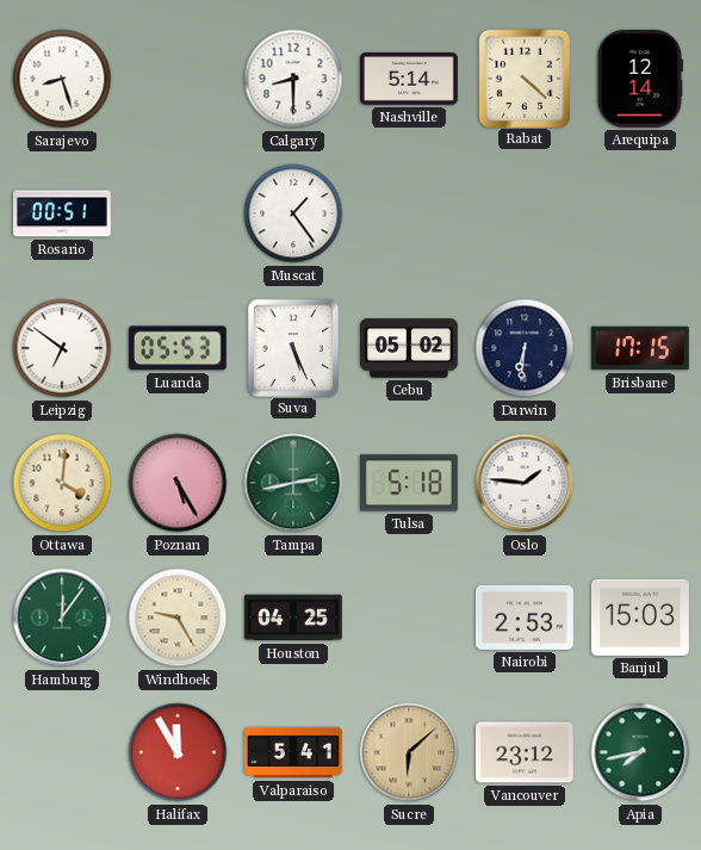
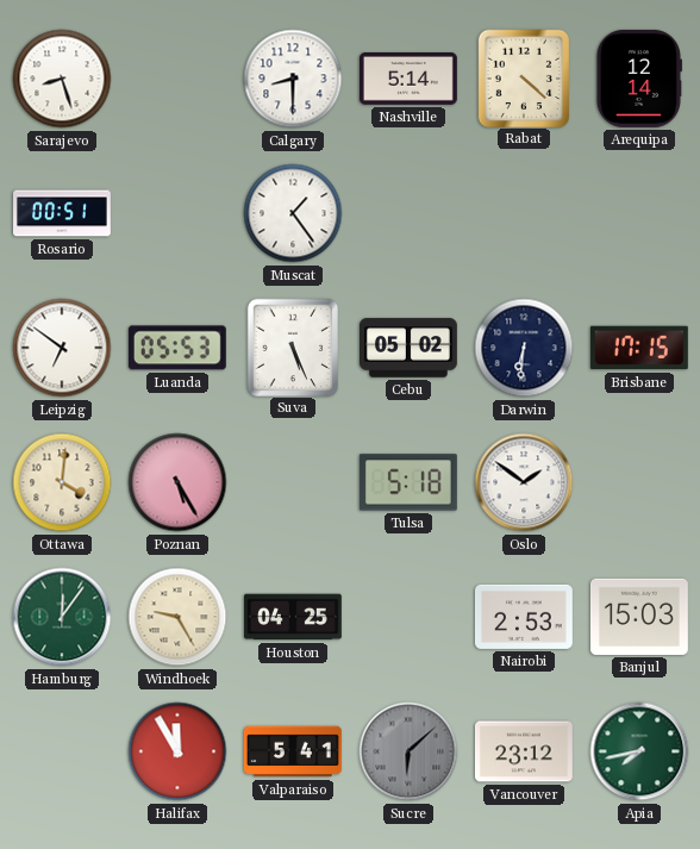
Tampa: 2:43 -> none
Oslo: 1:46 -> 1:51
Sucre dial: champagne -> grey
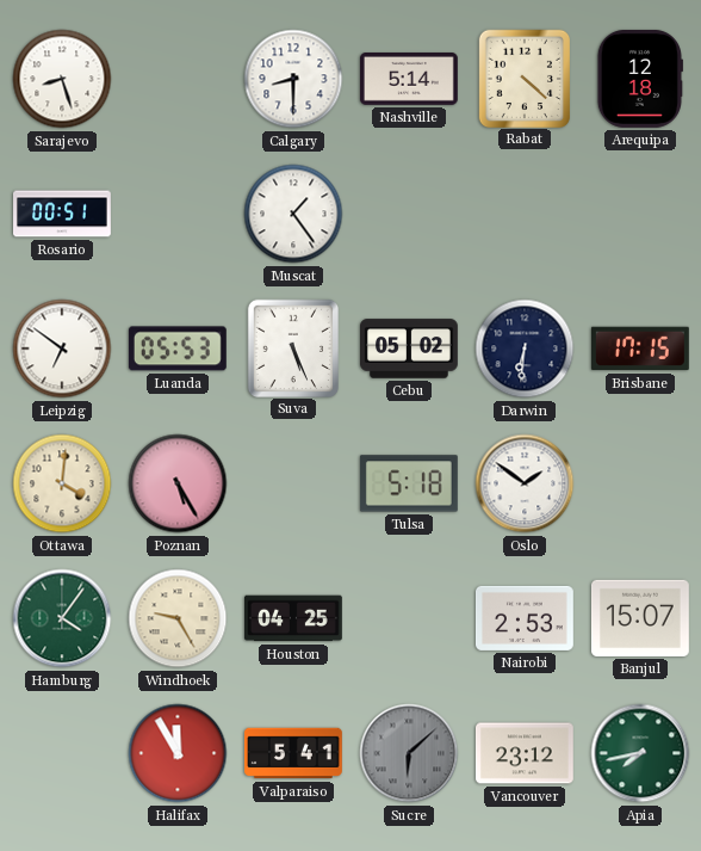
Arequipa: 12:14 -> 12:18
Hamburg: 12:06 -> 4:06
Banjul: 15:03 -> 15:07
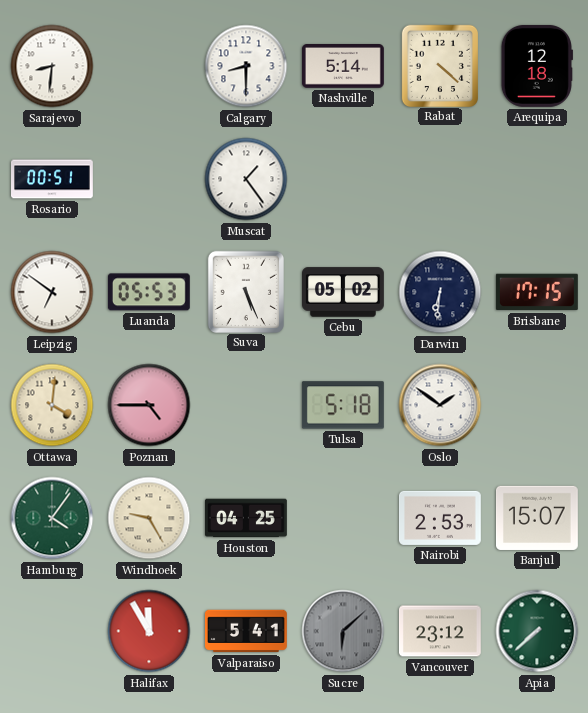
Sarajevo: 8:27 -> 8:31
Poznan: 5:25 -> 4:45
Apia: 7:43 -> 7:38
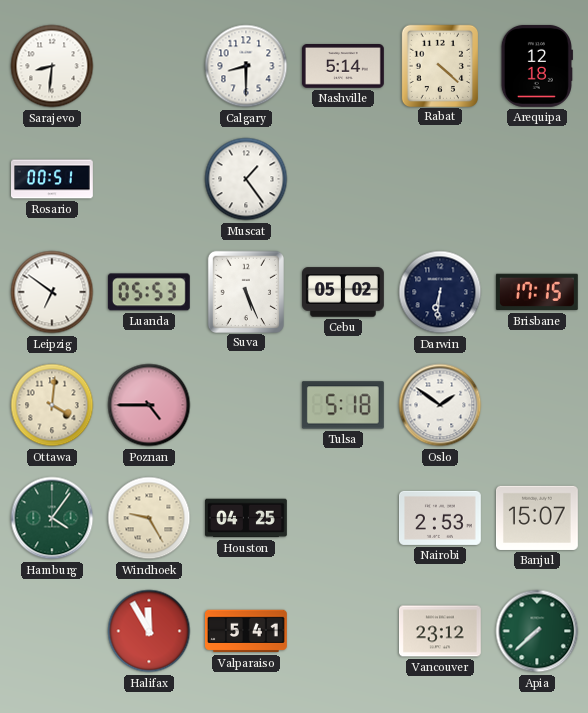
Sucre: 6:08 -> none
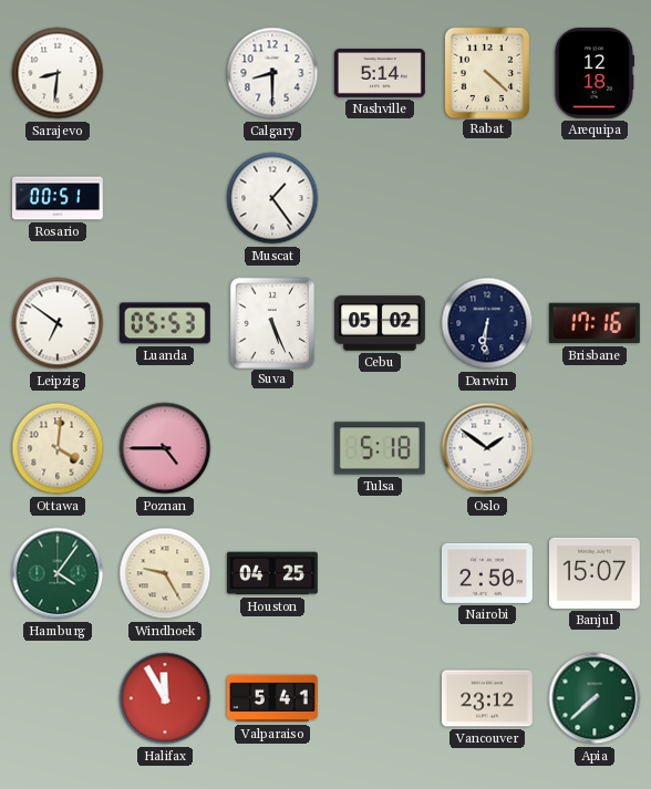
Brisbane: 17:15 -> 17:16
Nairobi: 2:53 -> 2:50
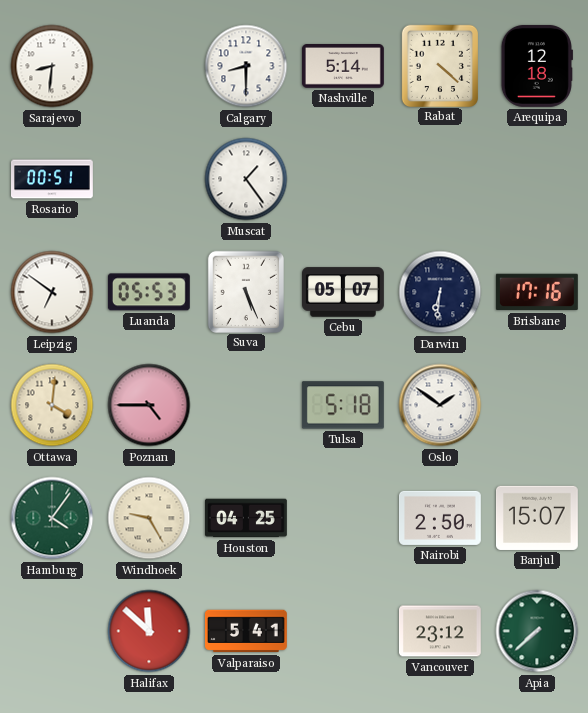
Cebu: 05:02 -> 05:07
Halifax: 11:55 -> 11:52
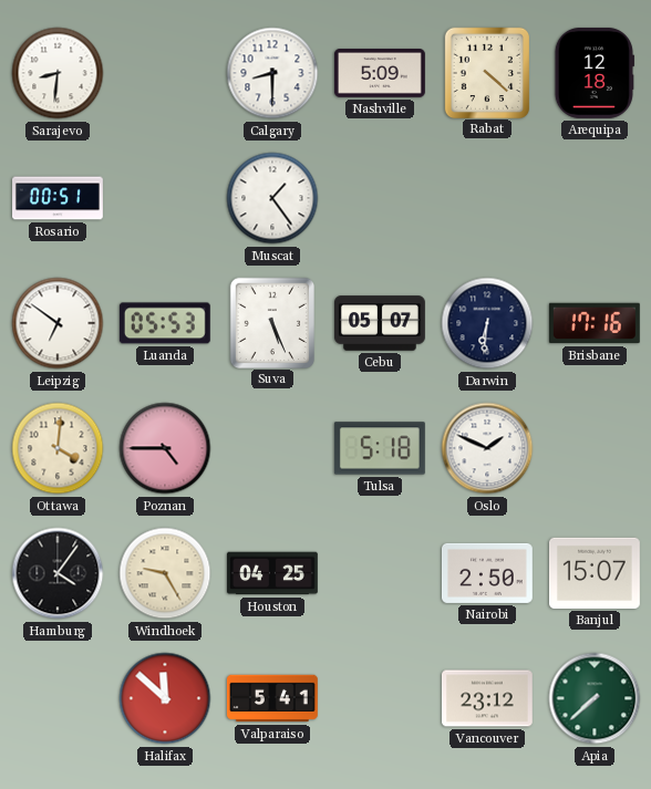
Nashville: 5:14 -> 5:09
Oslo: 1:51 -> 1:49
Hamburg dial: green -> black
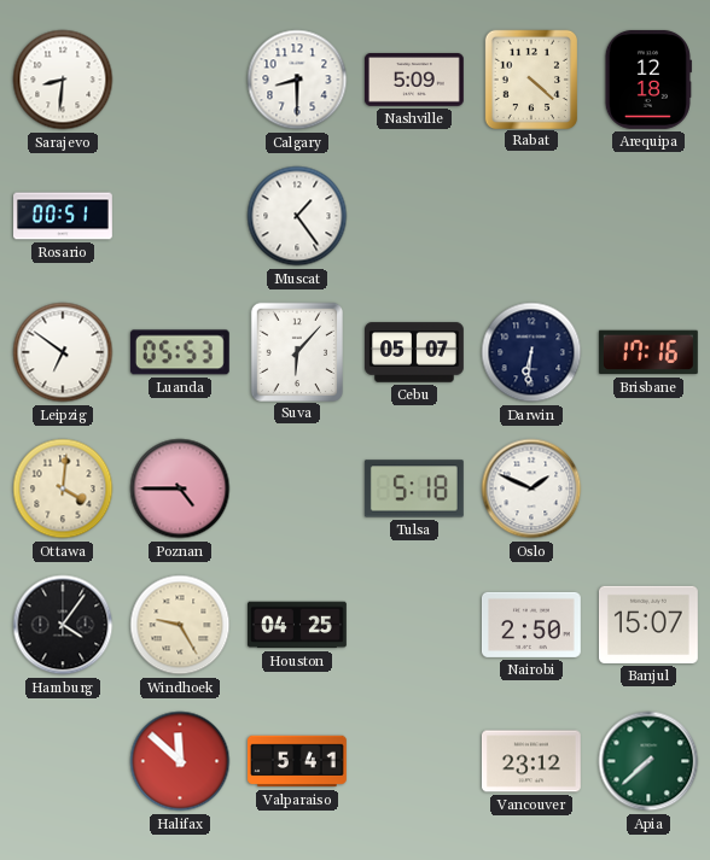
Suva: 5:26 -> 6:07
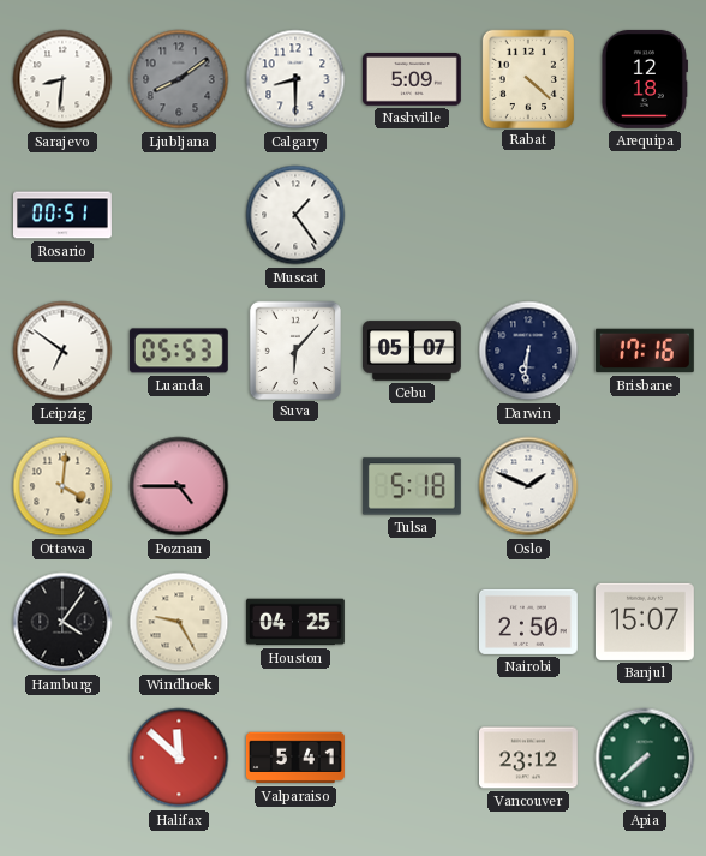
Ljubljana: none -> 8:09
